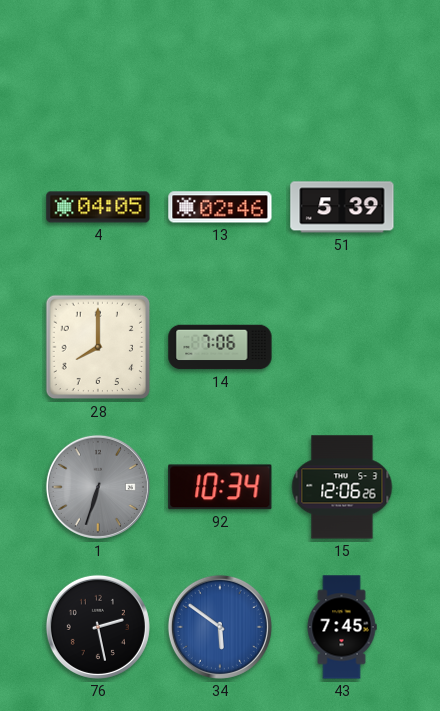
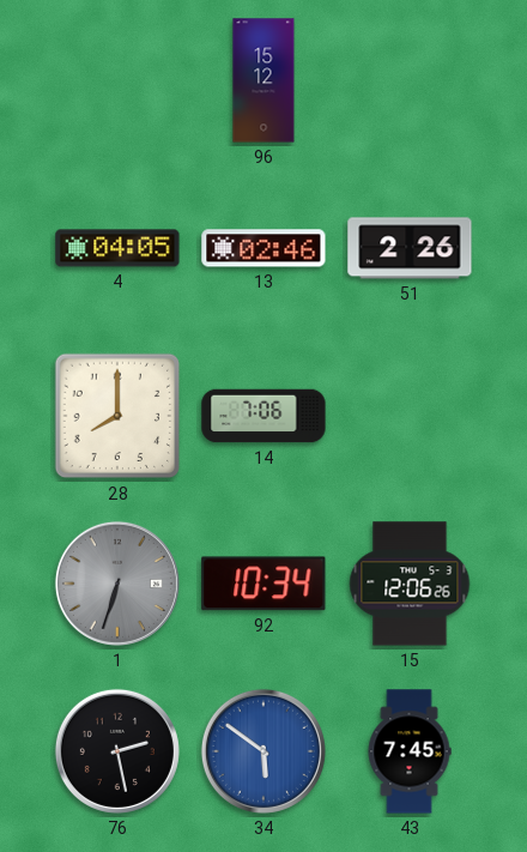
96: none -> 15:12
51: 5:39 -> 2:26
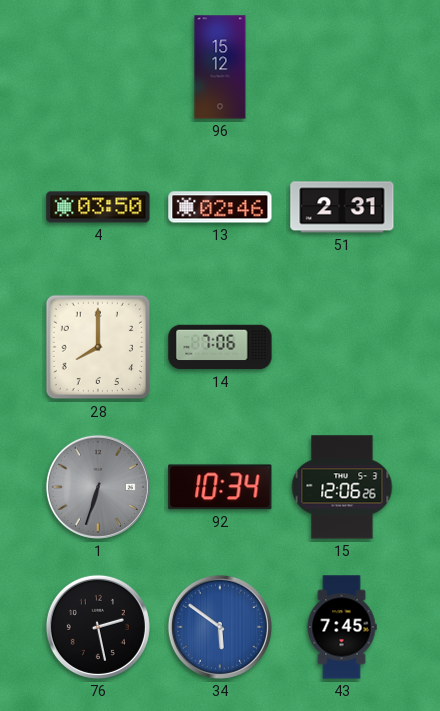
4: 04:05 -> 03:50
51: 2:26 -> 2:31
